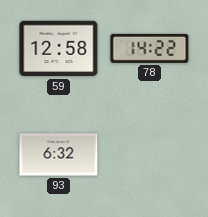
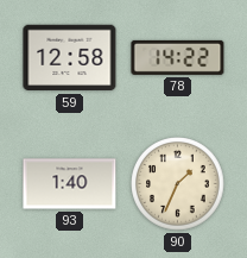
93: 6:32 -> 1:40
90: none -> 1:34
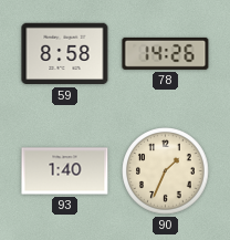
59: 12:58 -> 8:58
78: 14:22 -> 14:26
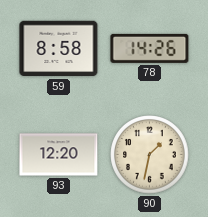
93: 1:40 -> 12:20
90: 1:34 -> 1:32
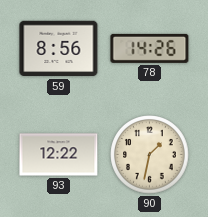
59: 8:58 -> 8:56
93: 12:20 -> 12:22
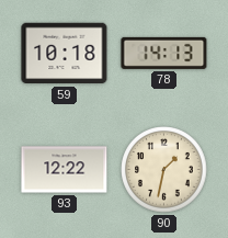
59: 8:56 -> 10:18
78: 14:26 -> 14:13
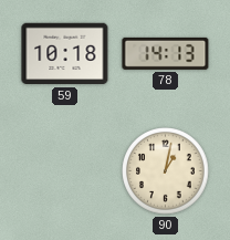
93: 12:22 -> none
90: 1:32 -> 1:02
